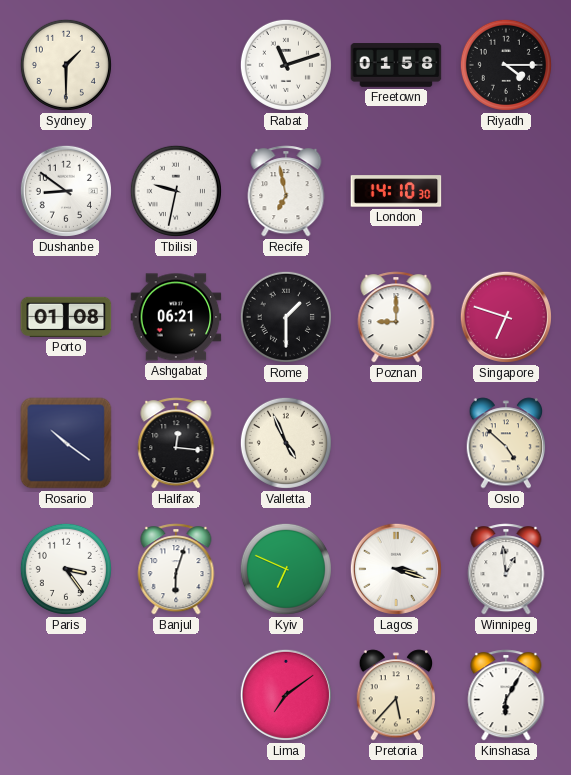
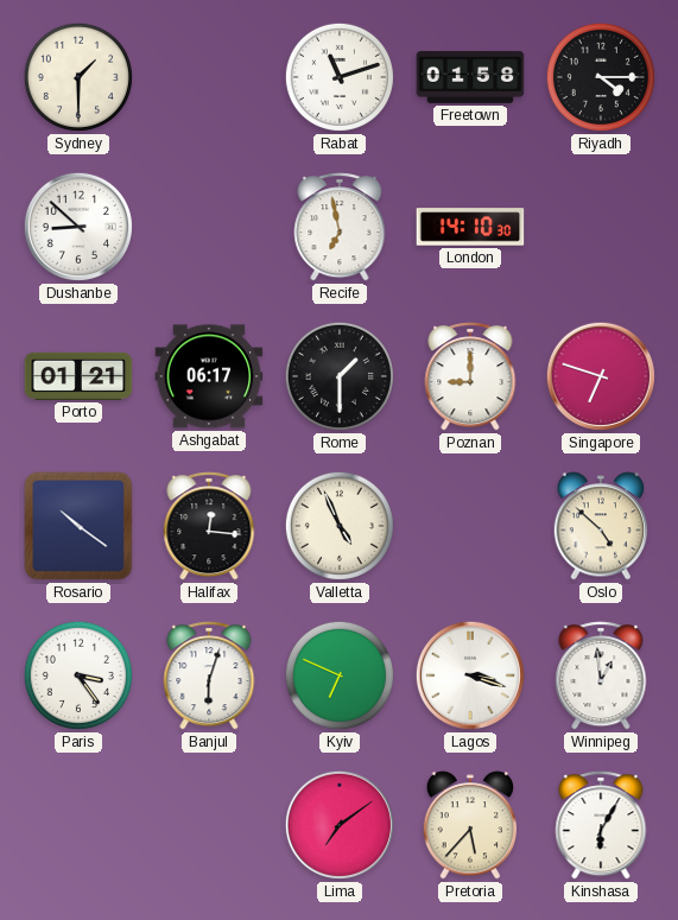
Dushanbe: 8:51 -> 8:52
Tbilisi: 9:32 -> none
Porto: 01:08 -> 01:21
Ashgabat: 06:21 -> 06:17
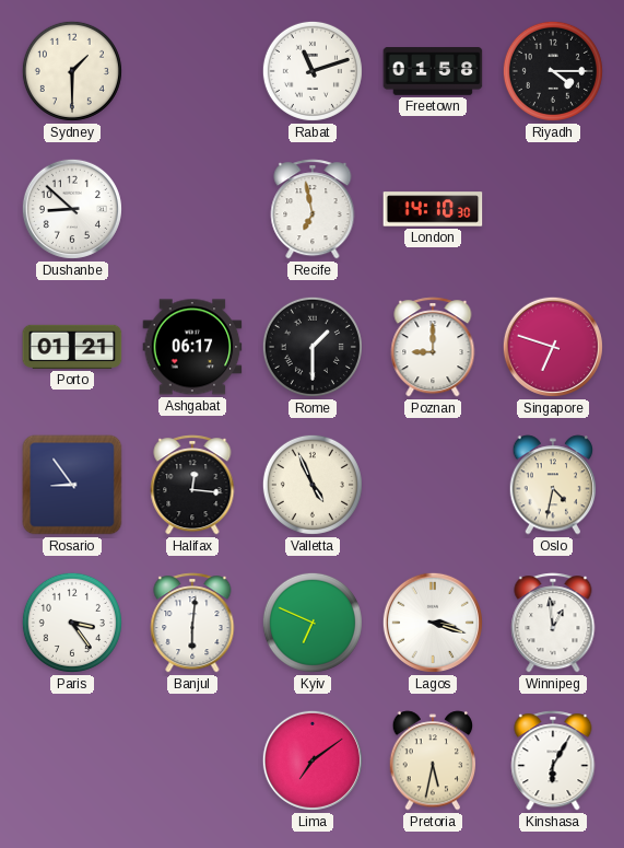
Rosario: 10:21 -> 8:54
Oslo: 4:52 -> 4:32
Banjul: 6:03 -> 6:01
Pretoria: 5:37 -> 5:32
